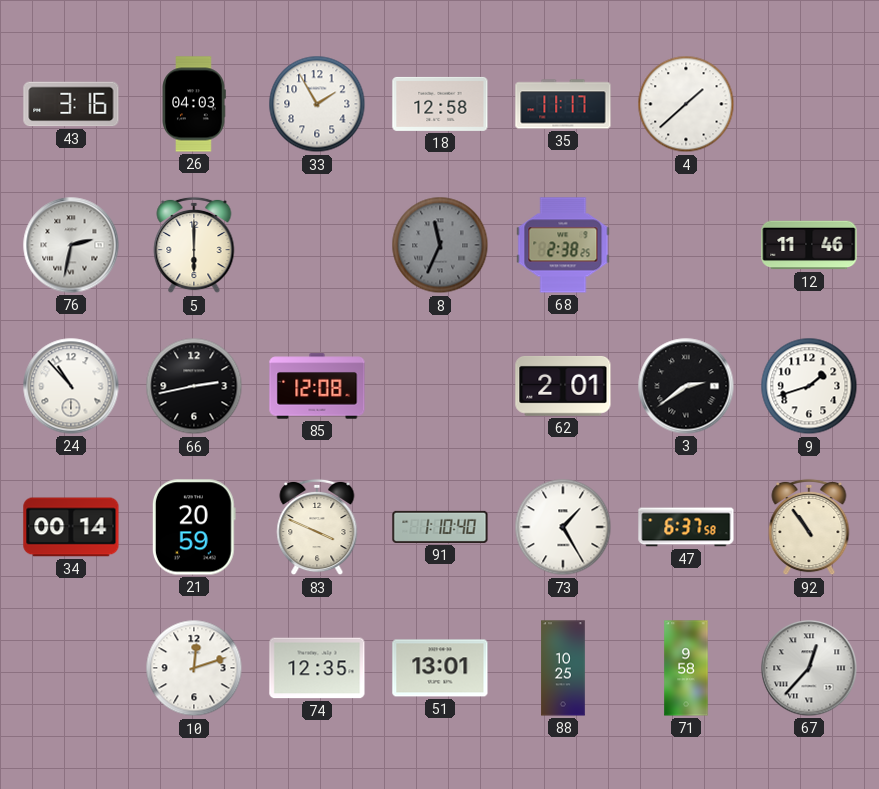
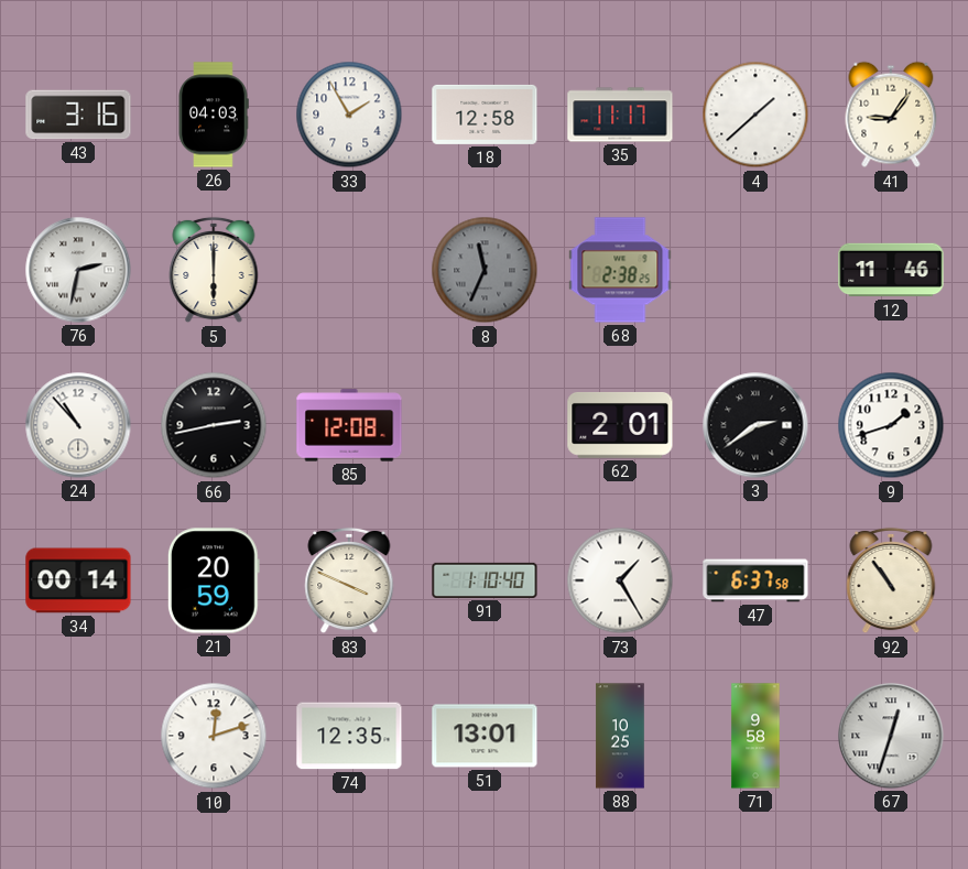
41: none -> 9:06
67: 12:37 -> 12:33
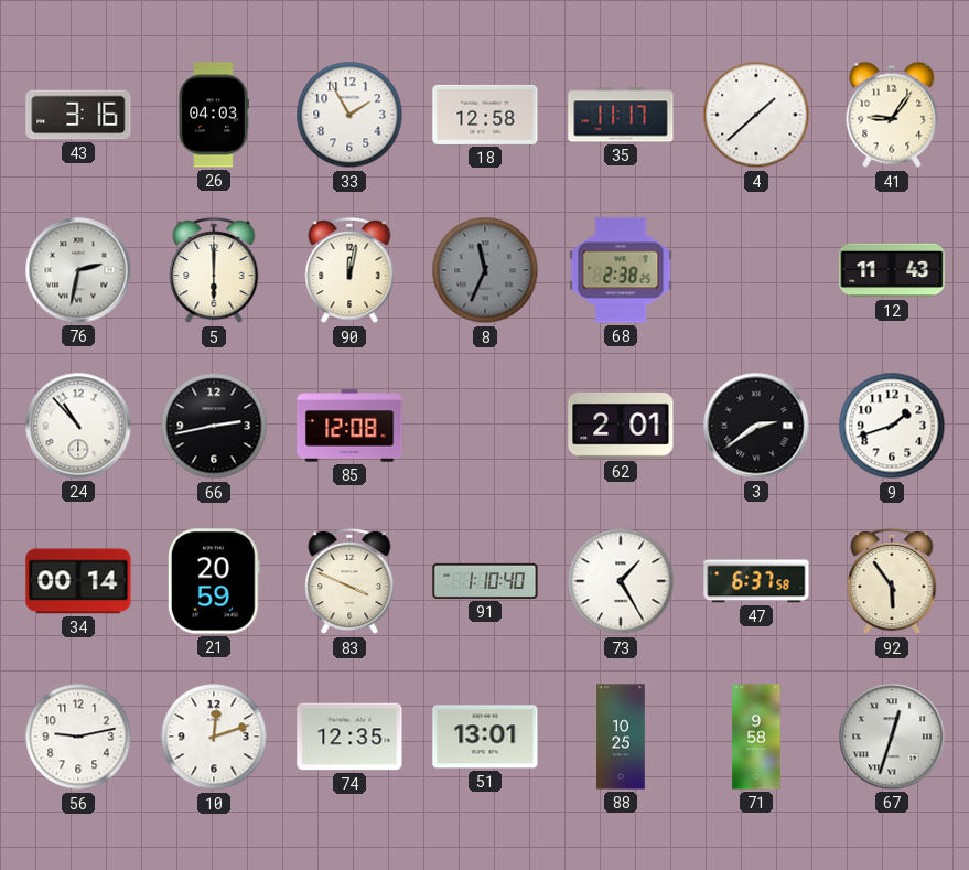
90: none -> 12:02
12: 11:46 -> 11:43
92: 10:54 -> 5:54
56: none -> 9:13
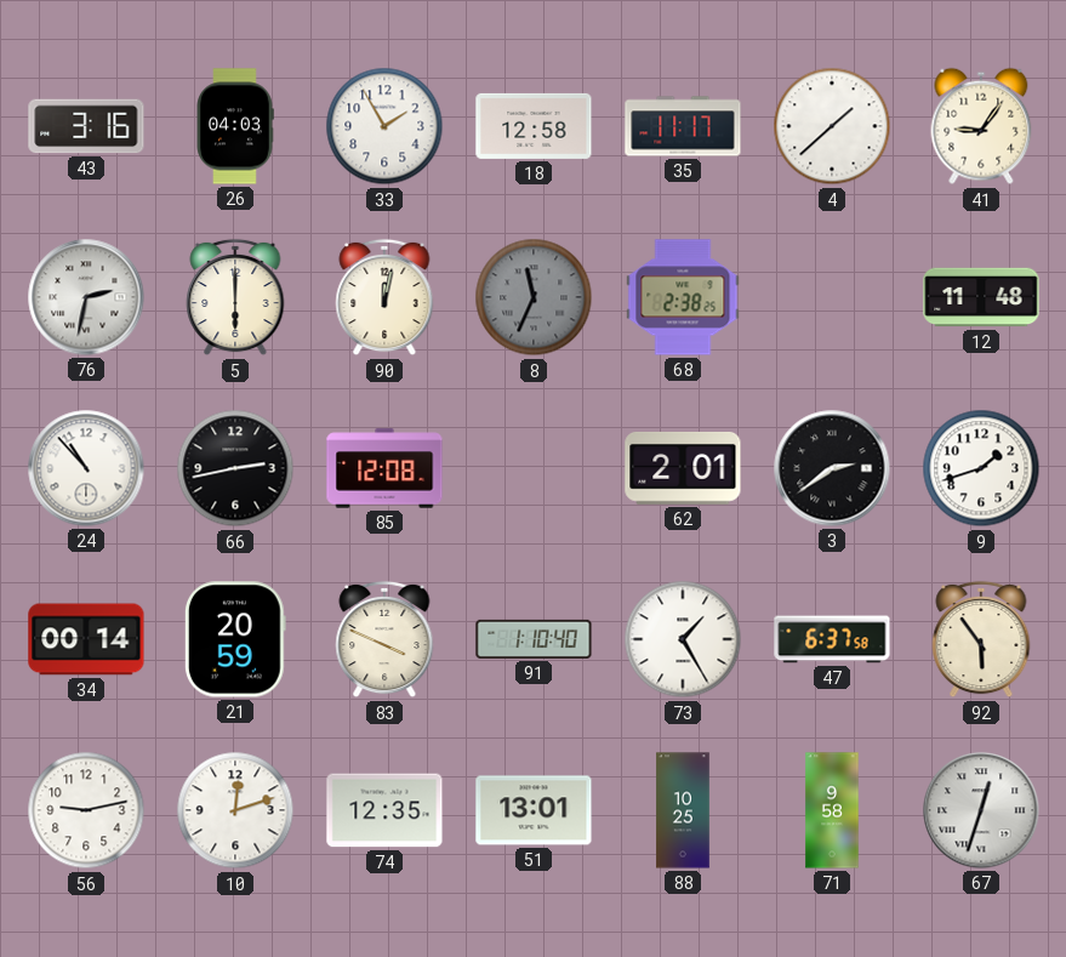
12: 11:43 -> 11:48
